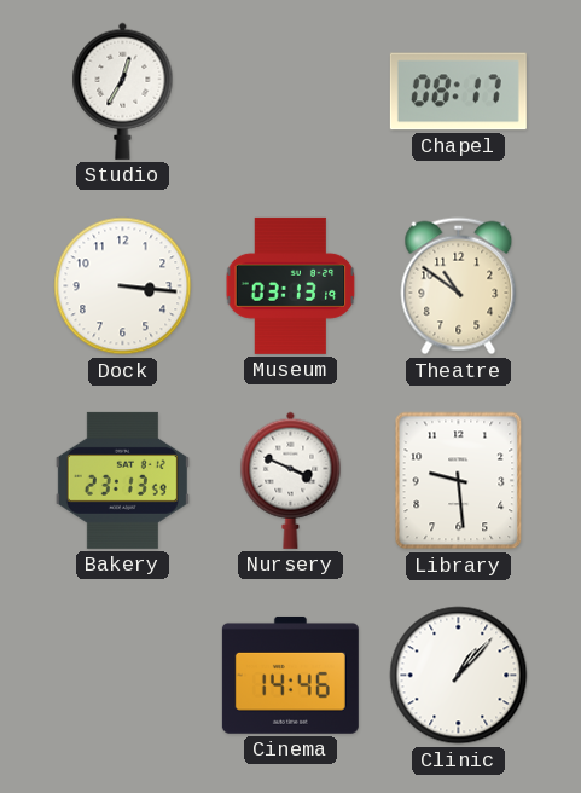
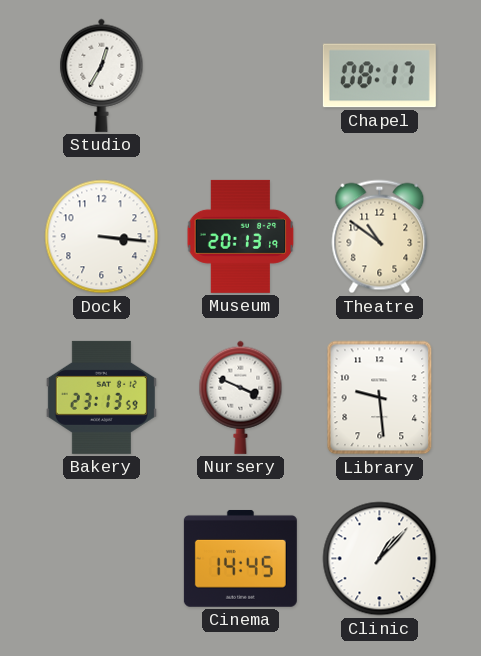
Museum: 03:13 -> 20:13
Cinema: 14:46 -> 14:45
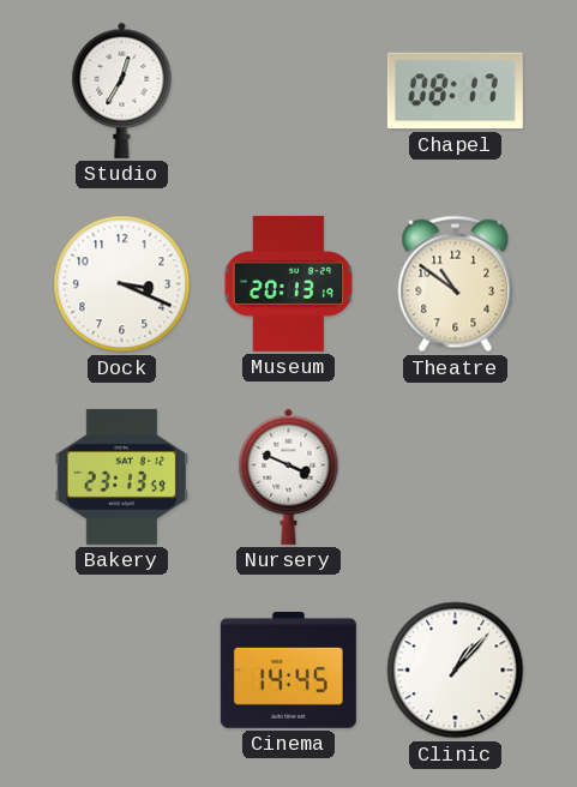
Dock: 3:16 -> 3:19
Library: 9:29 -> none
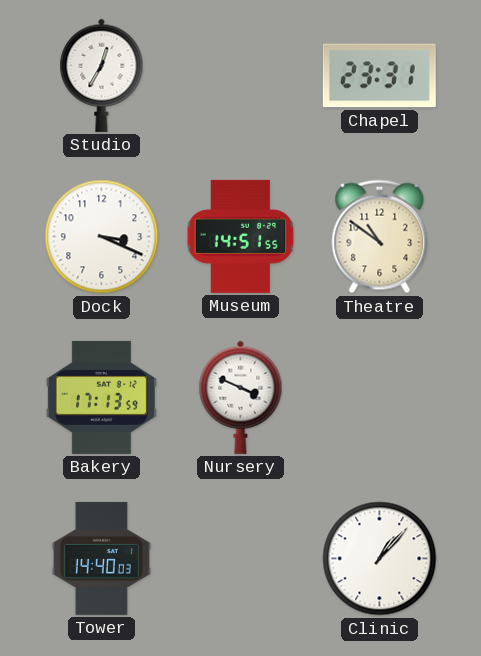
Chapel: 08:17 -> 23:31
Museum: 20:13 -> 14:51
Bakery: 23:13 -> 17:13
Tower: none -> 14:40
Cinema: 14:45 -> none
